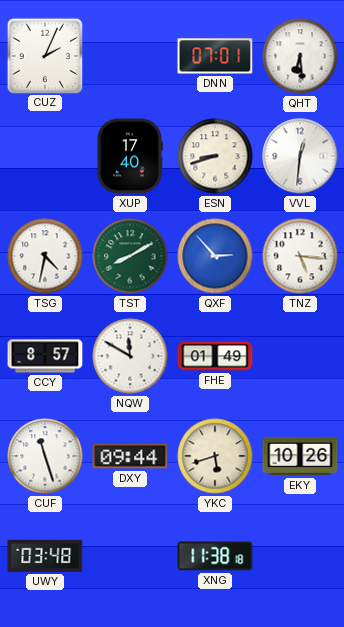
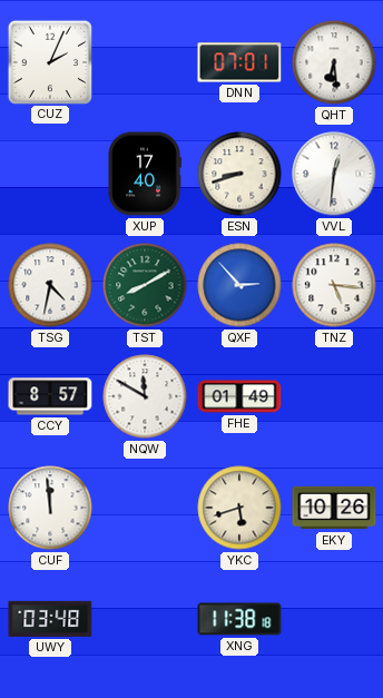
CUF: 11:27 -> 11:59
DXY: 09:44 -> none
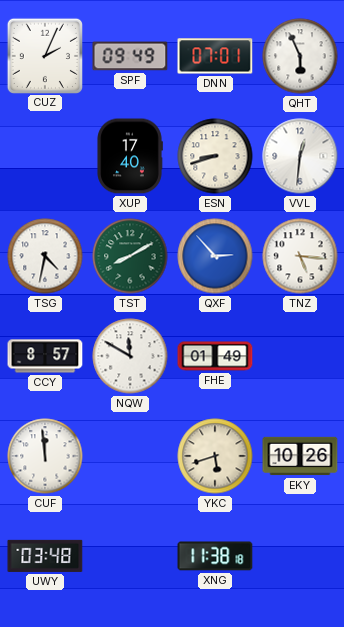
SPF: none -> 09:49
QHT: 6:29 -> 5:56
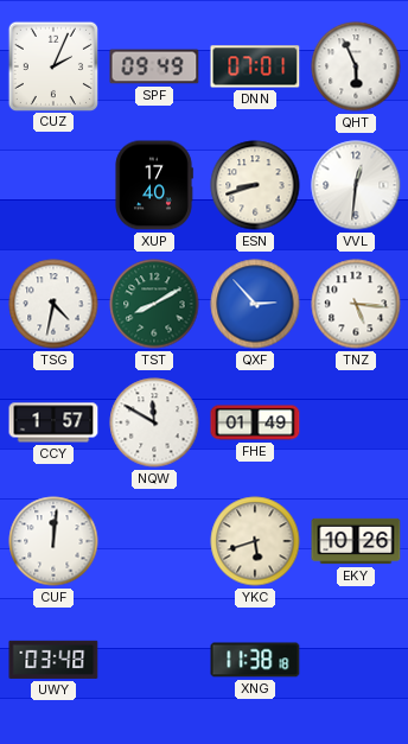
CCY: 8:57 -> 1:57
CUF: 11:59 -> 12:01
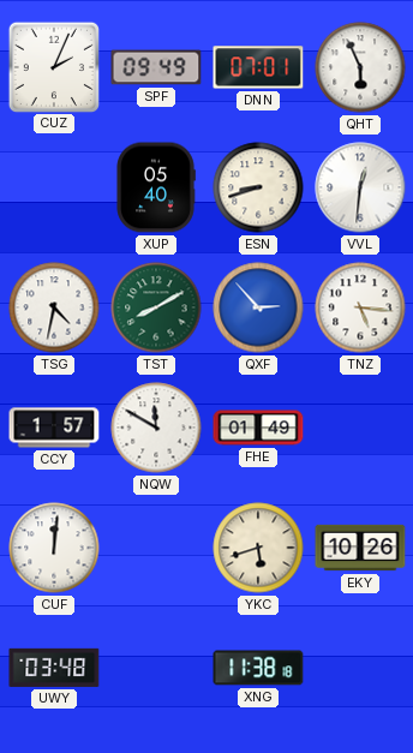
XUP: 17:40 -> 05:40
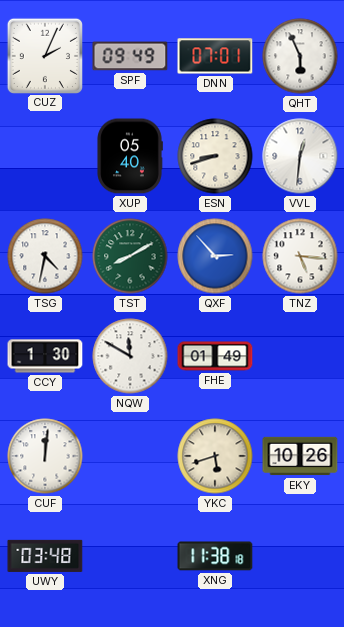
CCY: 1:57 -> 1:30
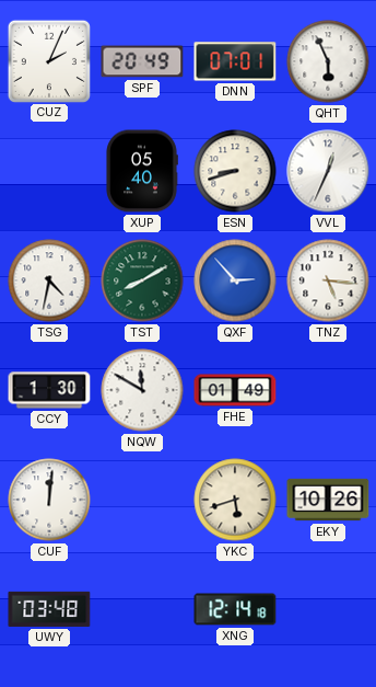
SPF: 09:49 -> 20:49
VVL: 12:31 -> 12:34
XNG: 11:38 -> 12:14
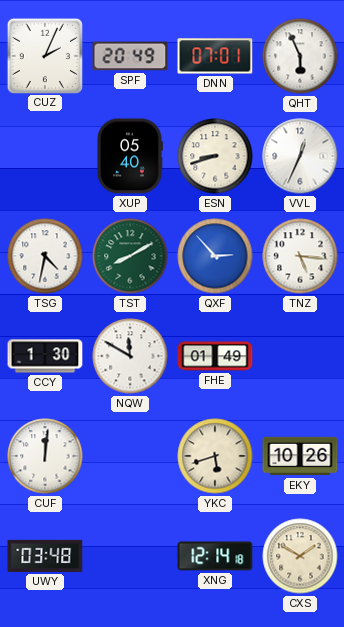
CXS: none -> 1:50
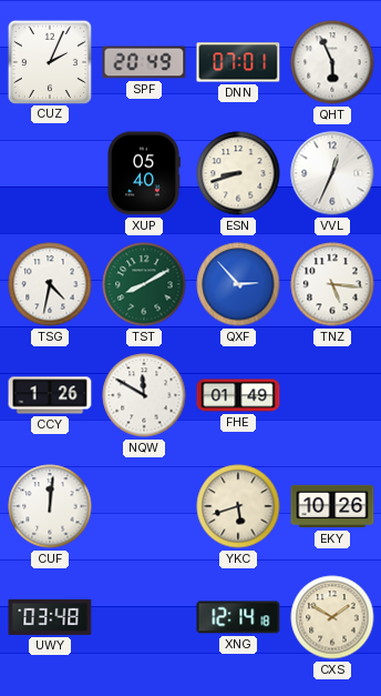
CCY: 1:30 -> 1:26
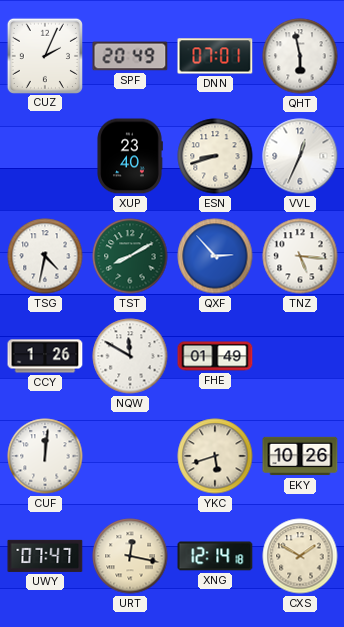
QHT: 5:56 -> 5:58
XUP: 05:40 -> 23:40
UWY: 03:48 -> 07:47
URT: none -> 12:17
